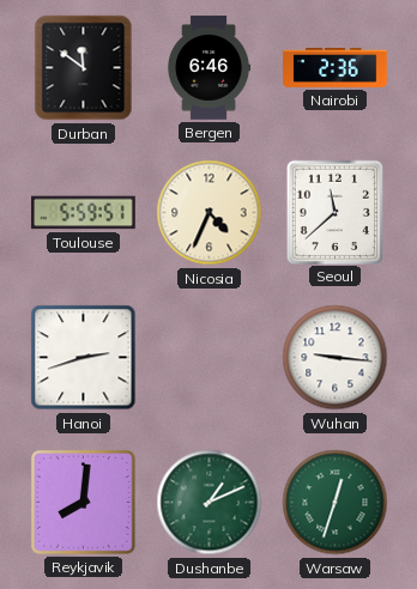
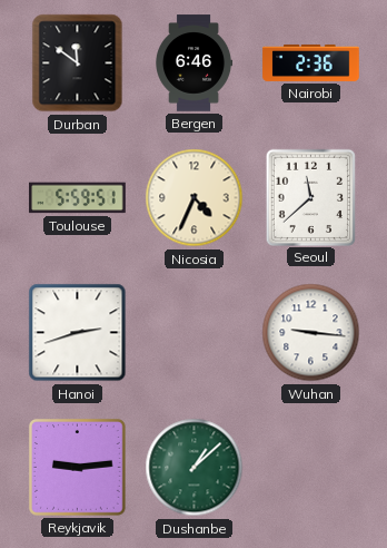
Reykjavik: 8:01 -> 9:14
Dushanbe: 1:11 -> 1:08
Warsaw: 12:33 -> none
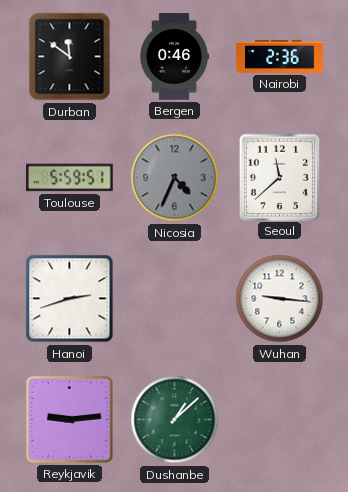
Bergen: 6:46 -> 0:46
Nicosia dial: cream -> grey
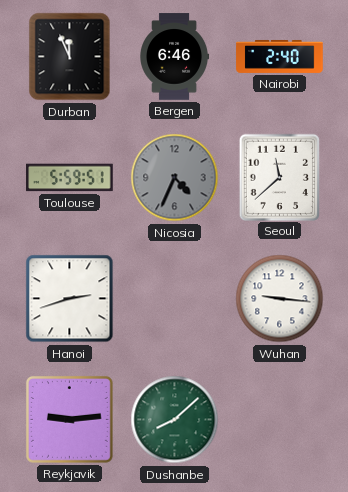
Durban: 11:51 -> 11:56
Bergen: 0:46 -> 6:46
Nairobi: 2:36 -> 2:40
Dushanbe: 1:08 -> 8:08
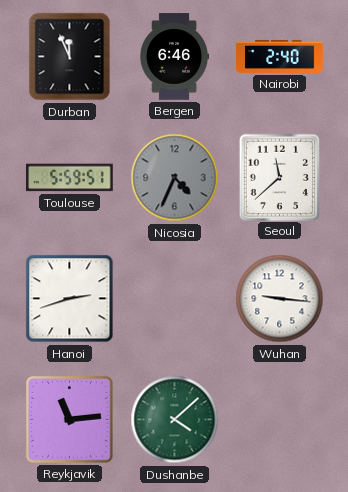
Reykjavik: 9:14 -> 11:14
Dushanbe: 8:08 -> 4:08
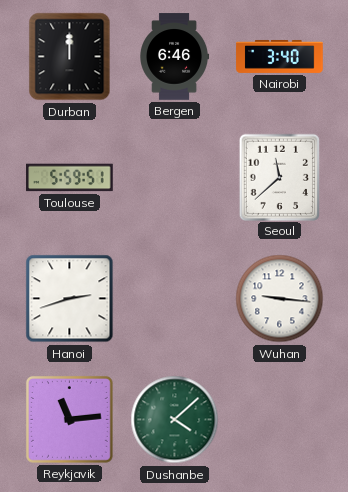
Durban: 11:56 -> 12:00
Nairobi: 2:40 -> 3:40
Nicosia: 4:34 -> none
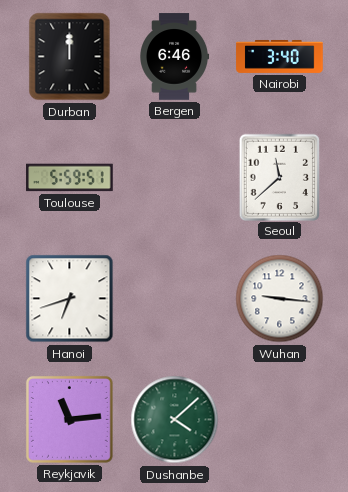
Hanoi: 2:42 -> 6:42
